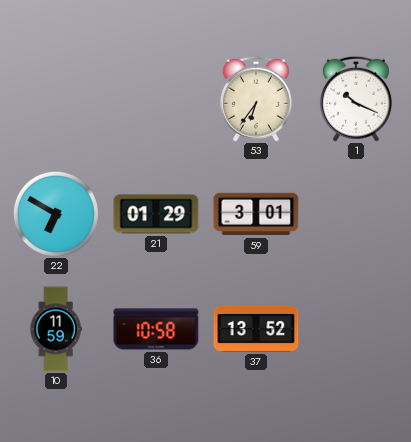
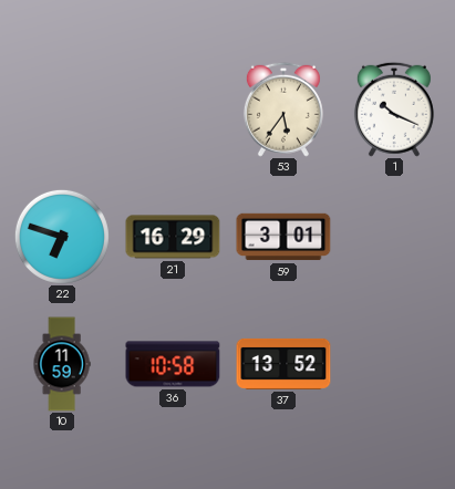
53: 6:36 -> 5:36
22: 6:50 -> 6:48
21: 01:29 -> 16:29
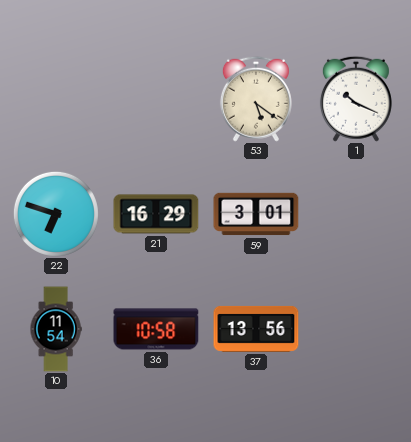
53: 5:36 -> 5:21
10: 11:59 -> 11:54
37: 13:52 -> 13:56
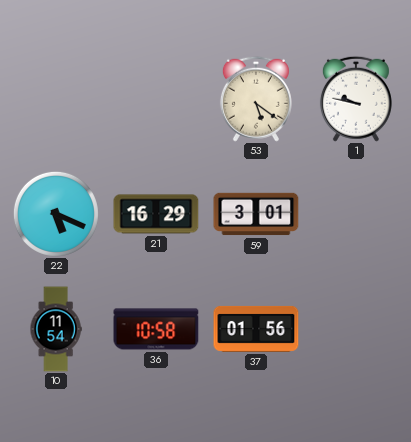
1: 10:19 -> 9:47
22: 6:48 -> 5:19
37: 13:56 -> 01:56
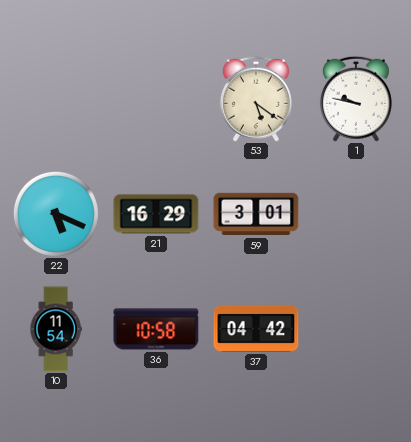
37: 01:56 -> 04:42
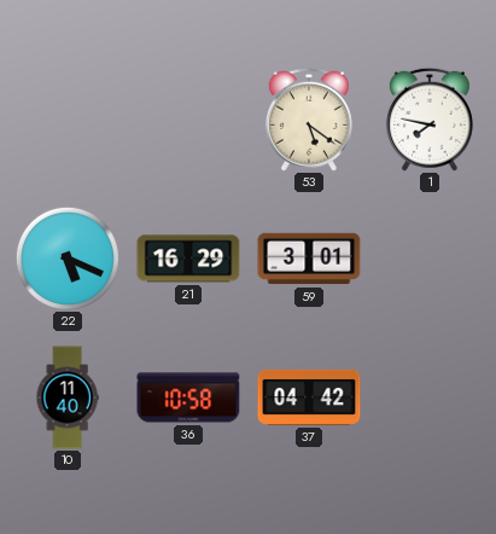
1: 9:47 -> 7:47
10: 11:54 -> 11:40
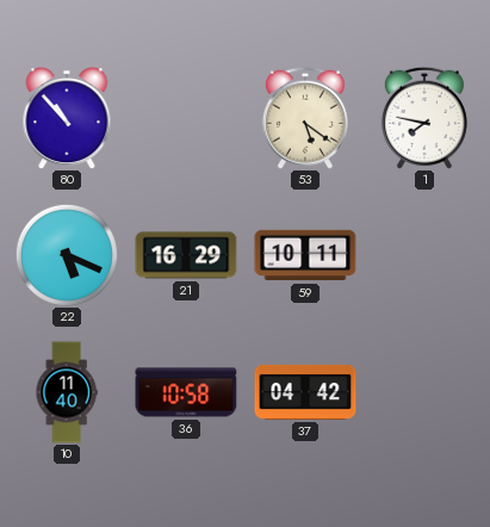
80: none -> 10:53
59: 3:01 -> 10:11
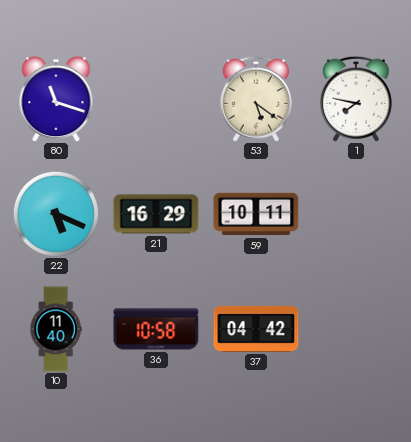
80: 10:53 -> 11:18
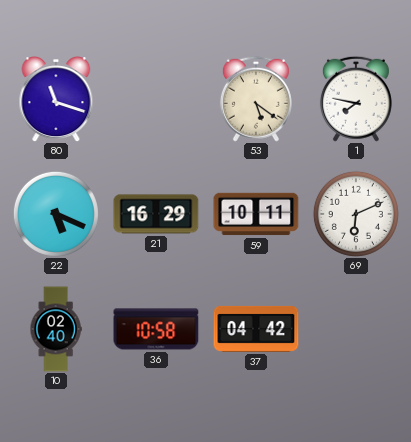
69: none -> 6:11
10: 11:40 -> 02:40
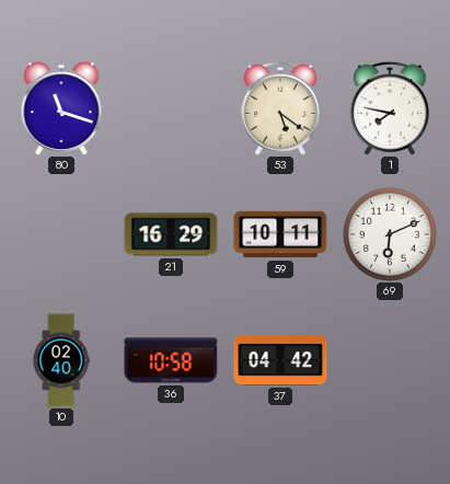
22: 5:19 -> none
